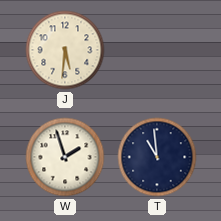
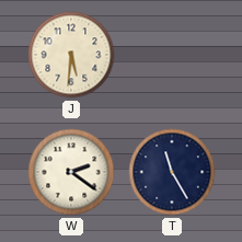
W: 1:57 -> 2:21
T: 10:59 -> 11:25
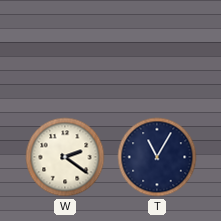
J: 5:31 -> none
T: 11:25 -> 11:05
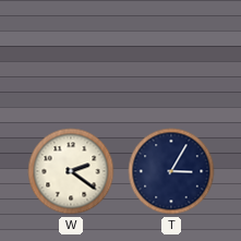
T: 11:05 -> 3:05
